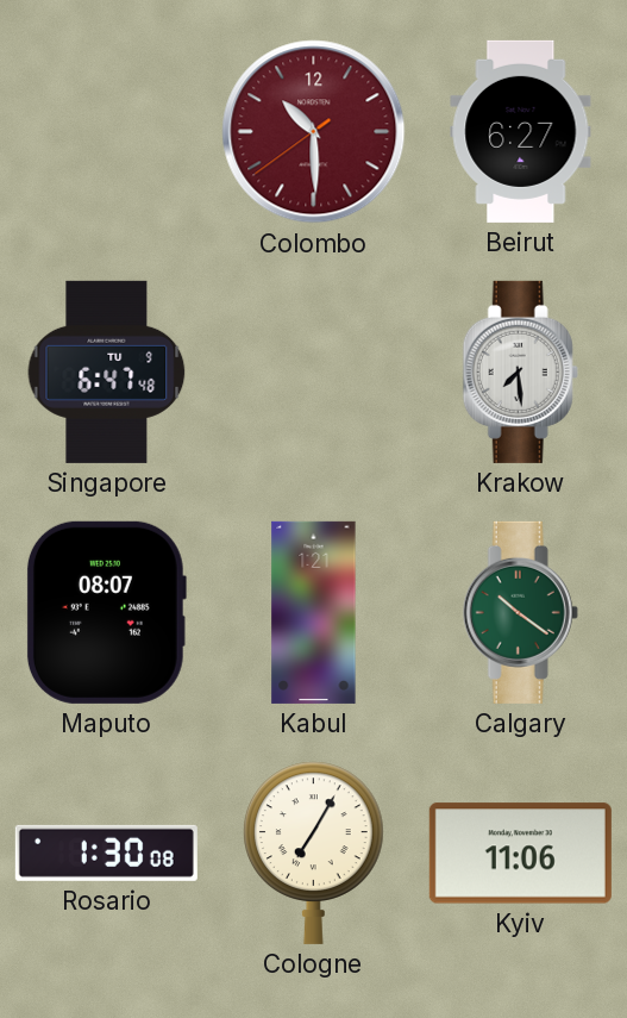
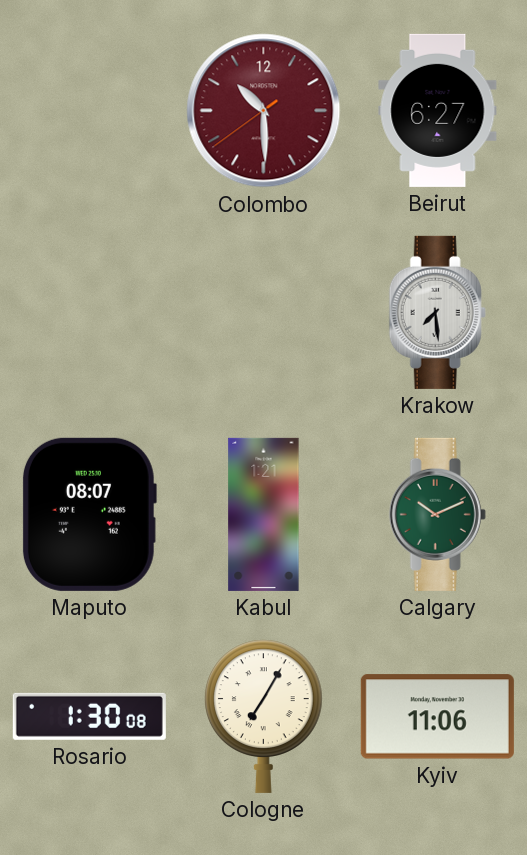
Singapore: 6:47 -> none
Calgary: 10:21 -> 10:11
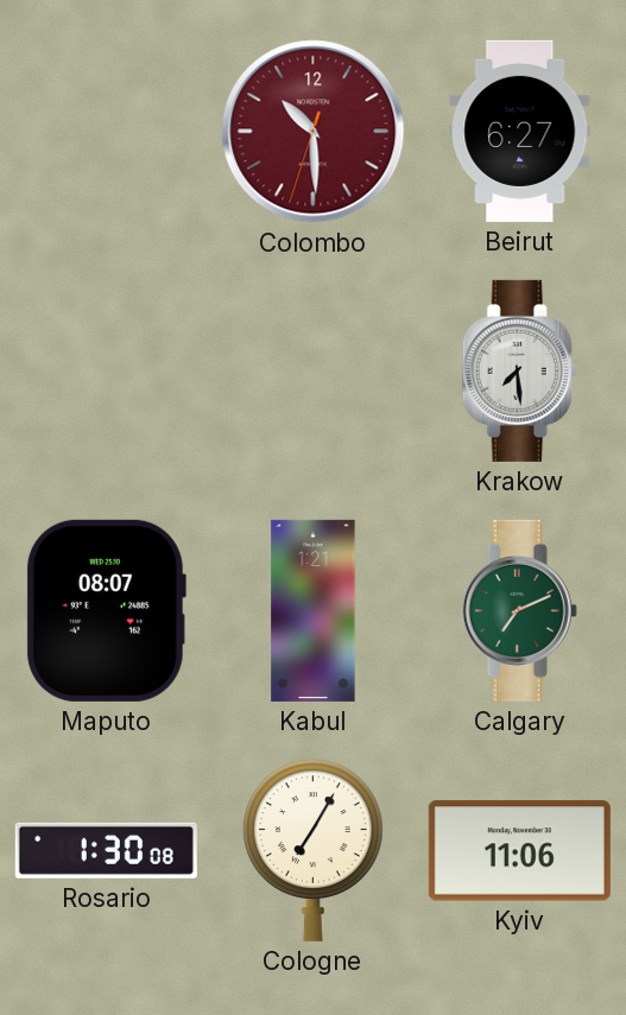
Colombo: 10:29:39 -> 10:29:33
Calgary: 10:11 -> 7:11
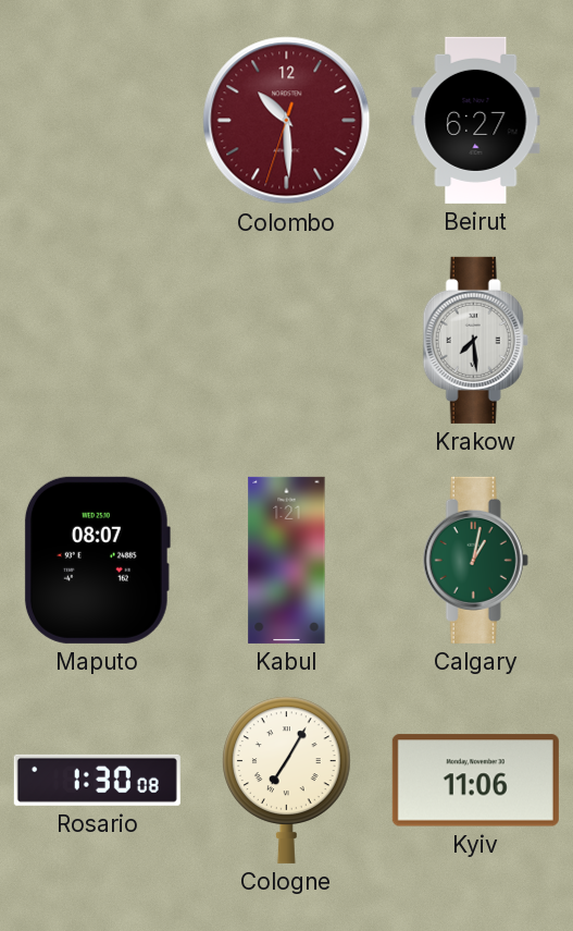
Calgary: 7:11 -> 1:02
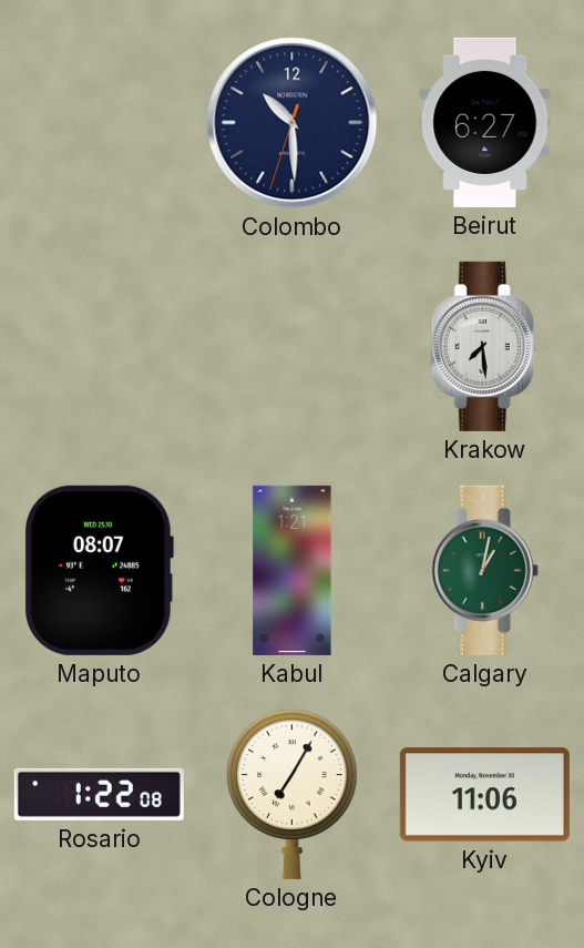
Colombo dial: burgundy -> navy
Rosario: 1:30 -> 1:22
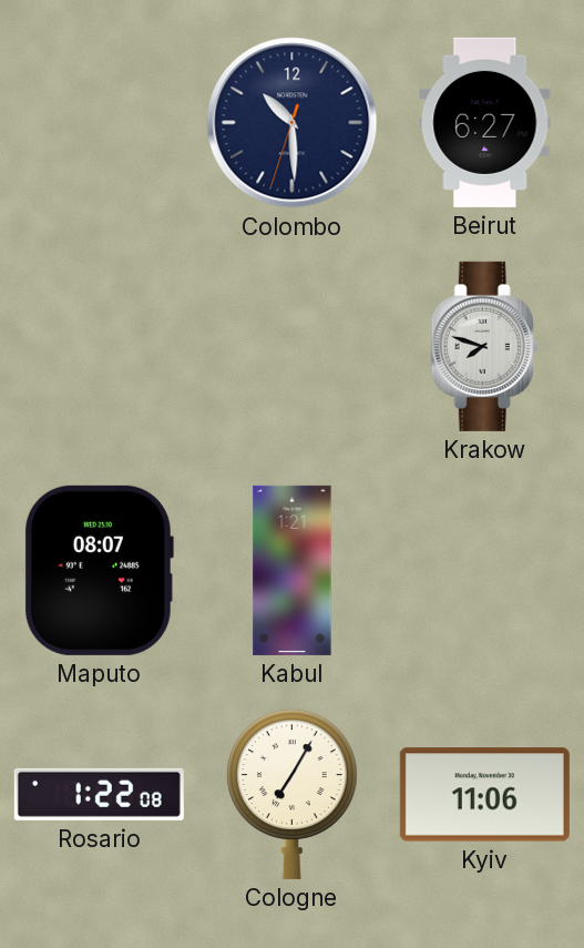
Krakow: 7:29 -> 7:48
Calgary: 1:02 -> none
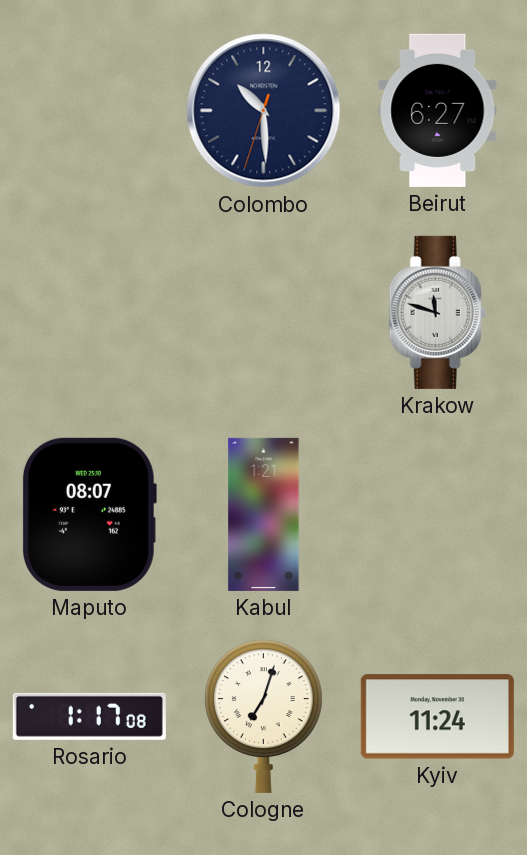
Krakow: 7:48 -> 11:48
Rosario: 1:22 -> 1:17
Cologne: 7:05 -> 7:03
Kyiv: 11:06 -> 11:24
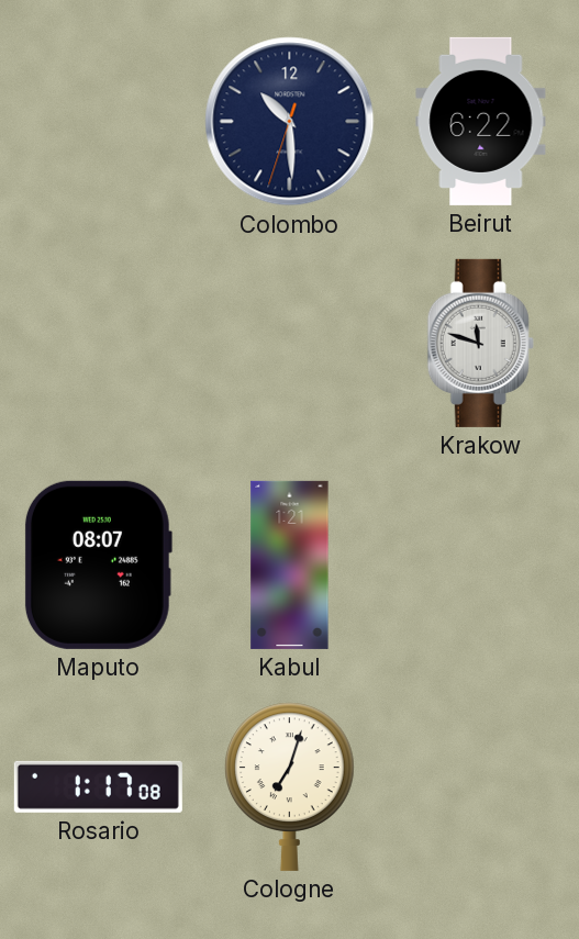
Beirut: 6:27 -> 6:22
Kyiv: 11:24 -> none
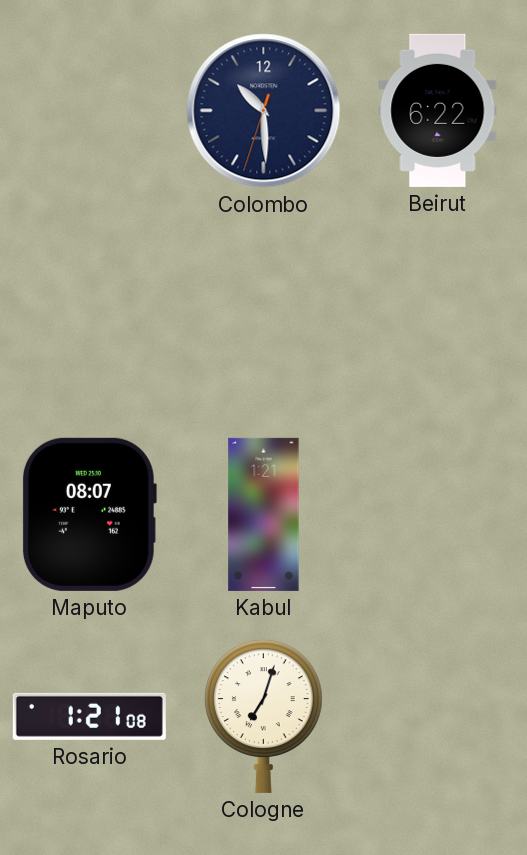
Krakow: 11:48 -> none
Rosario: 1:17 -> 1:21
